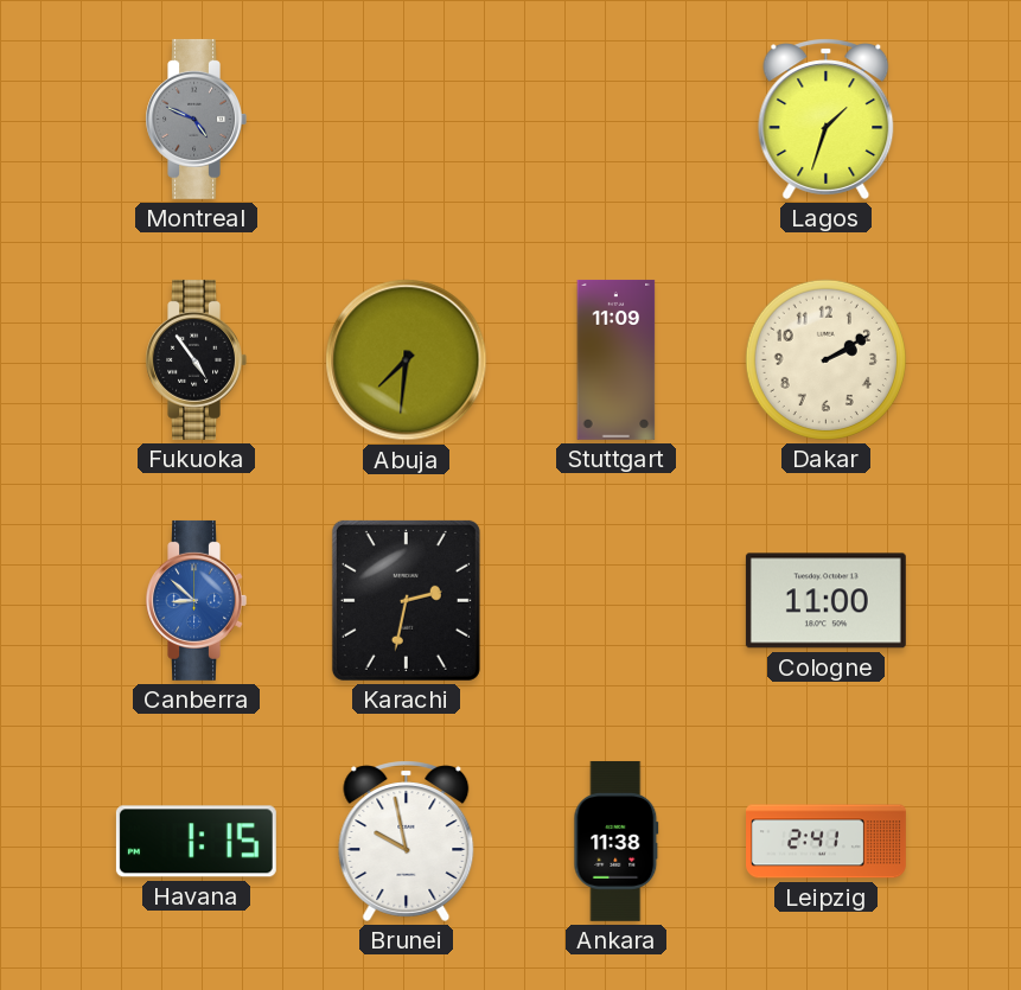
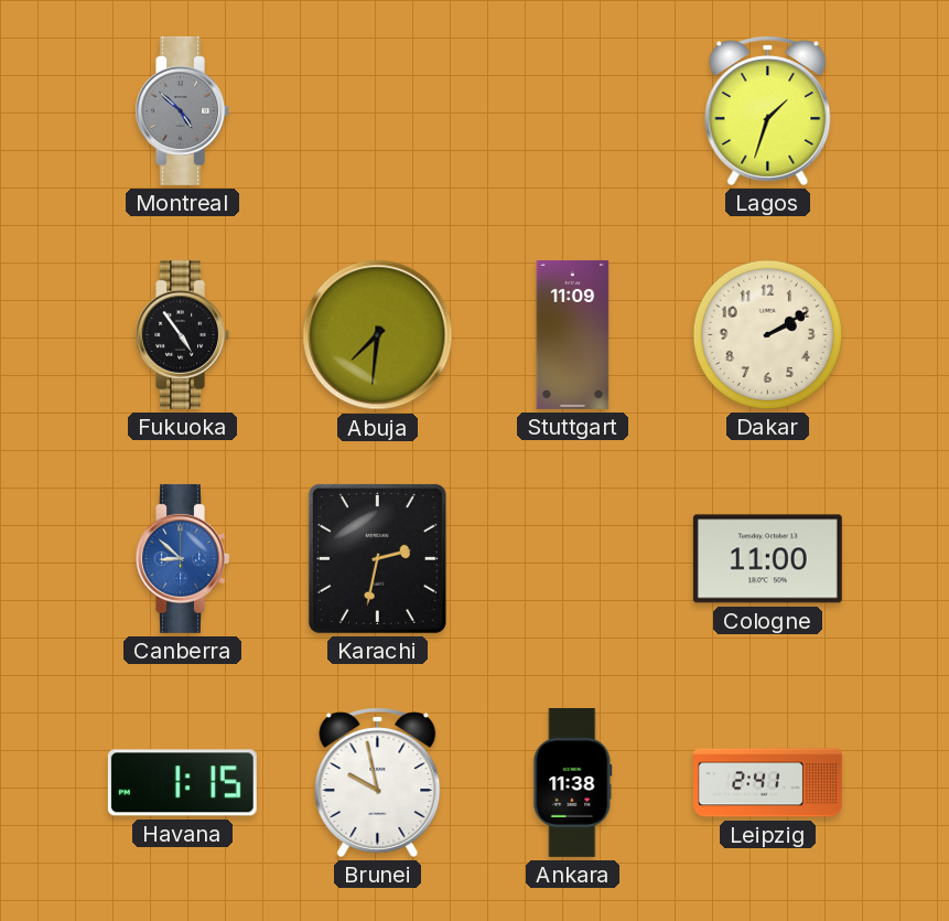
Montreal: 4:49 -> 4:52
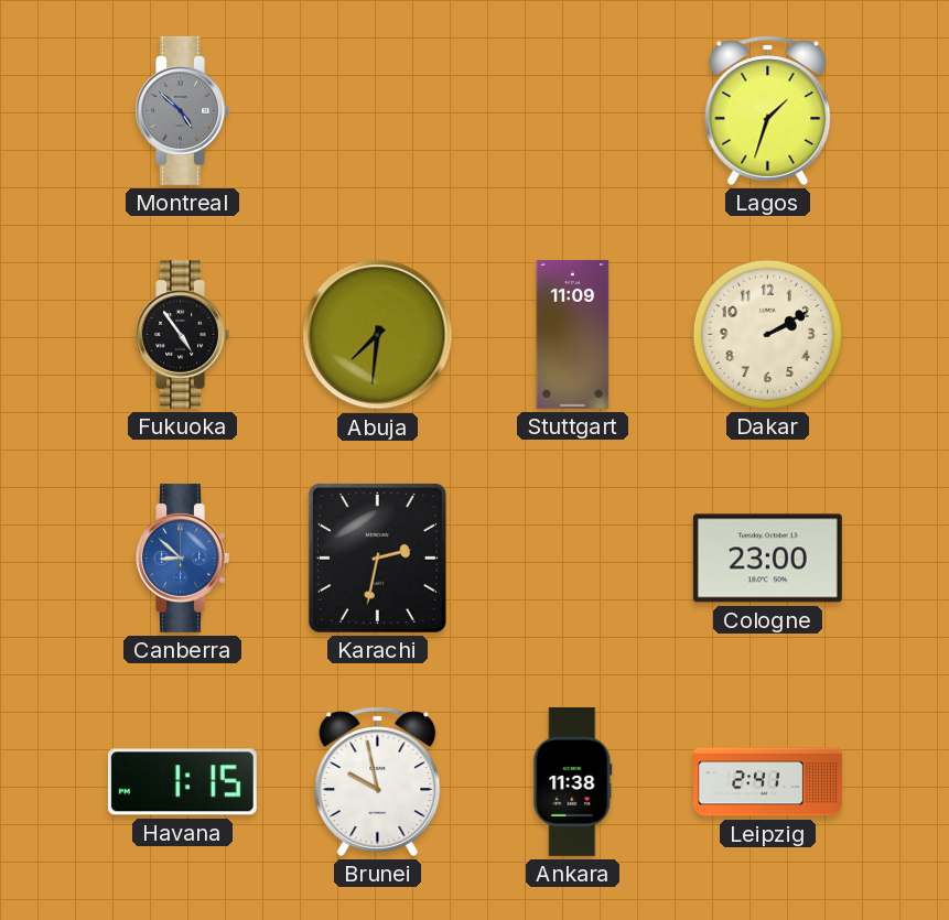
Cologne: 11:00 -> 23:00
